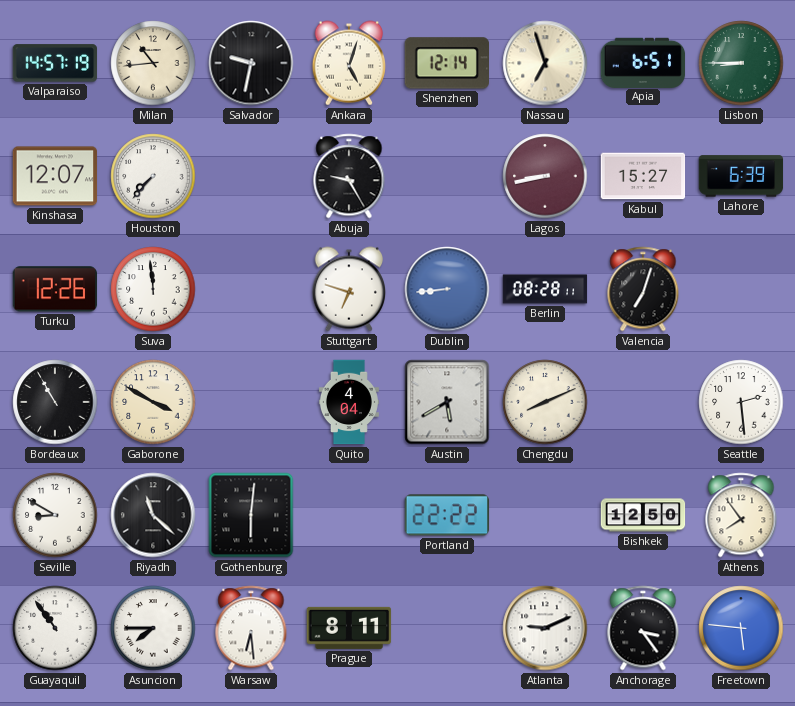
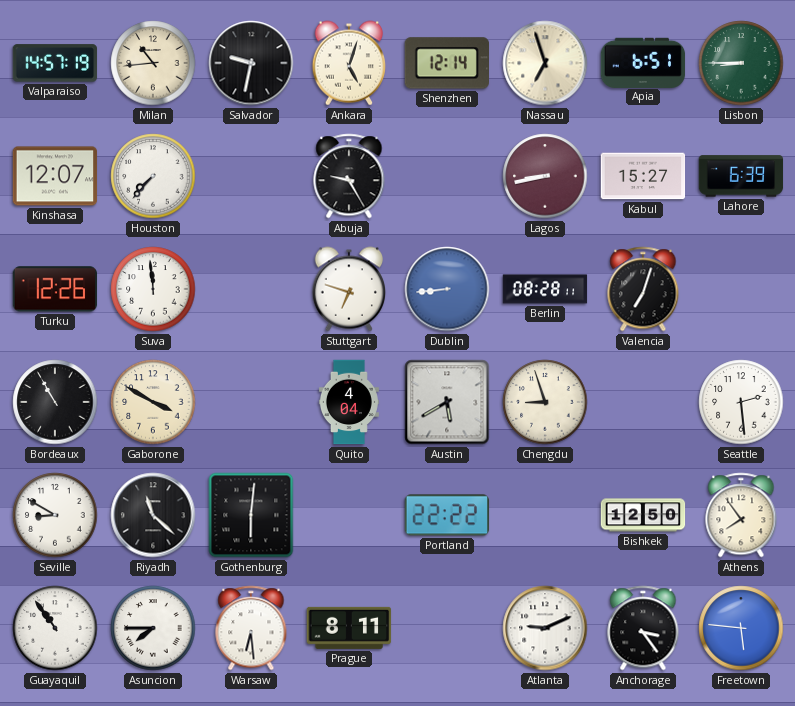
Chengdu: 8:11 -> 8:57
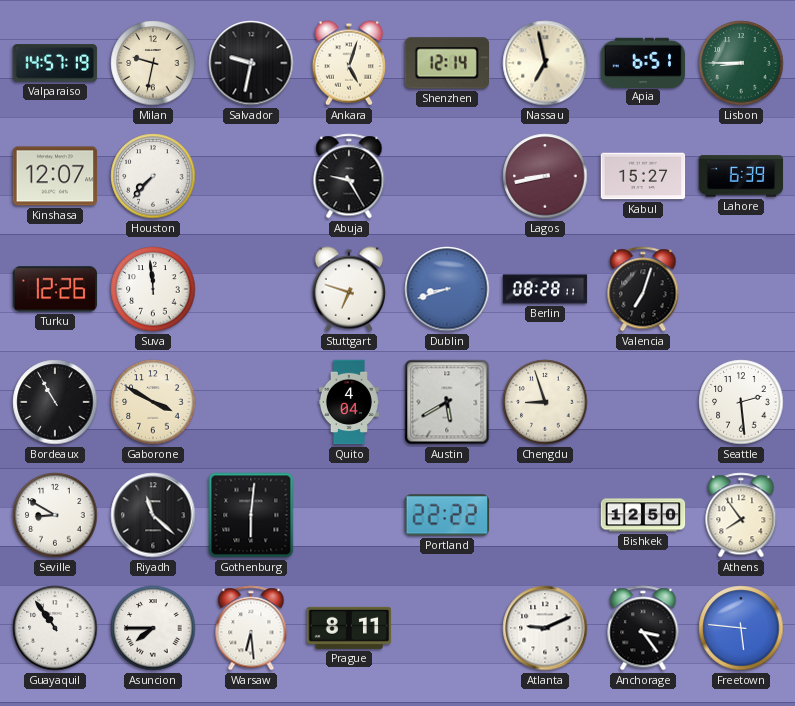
Milan: 10:44 -> 9:32
Nassau: 6:57 -> 6:58
Dublin: 8:44 -> 8:42
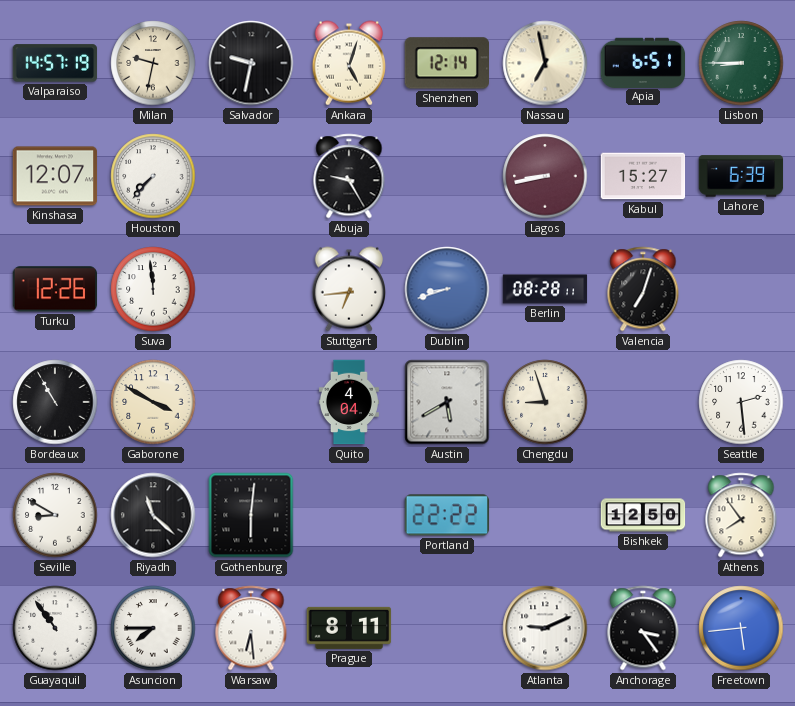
Stuttgart: 6:48 -> 6:44
Freetown: 5:46 -> 5:44
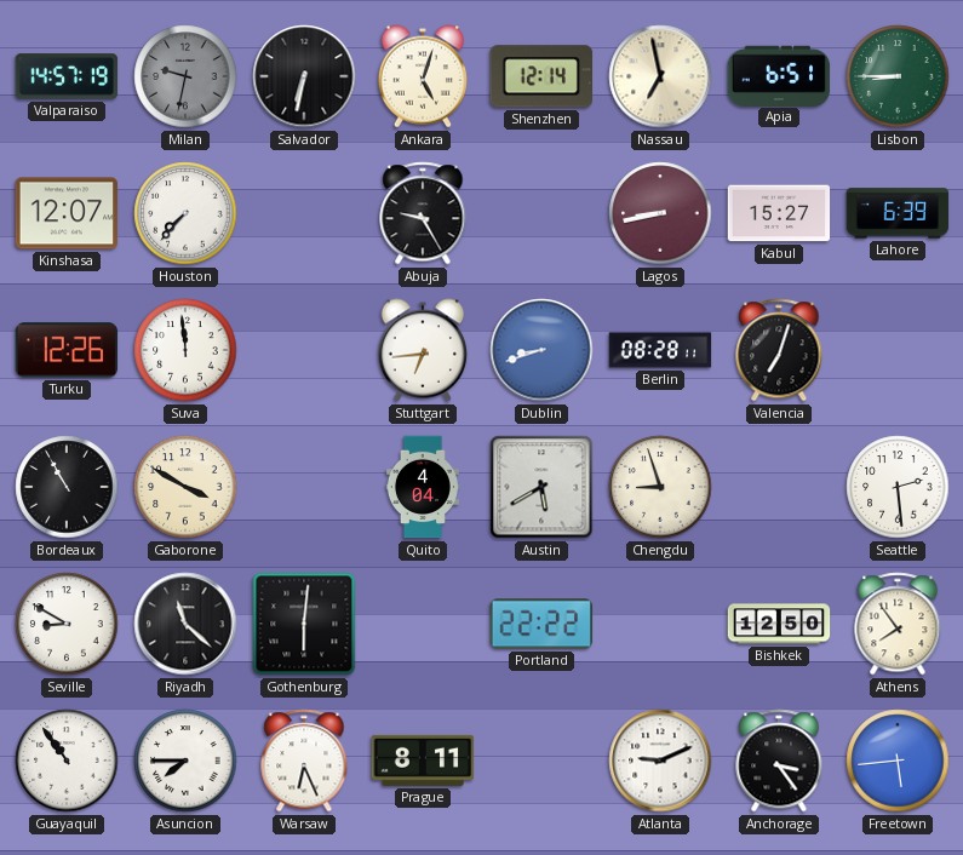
Milan dial: cream -> grey
Salvador: 9:32 -> 6:32
Warsaw: 6:29 -> 6:26
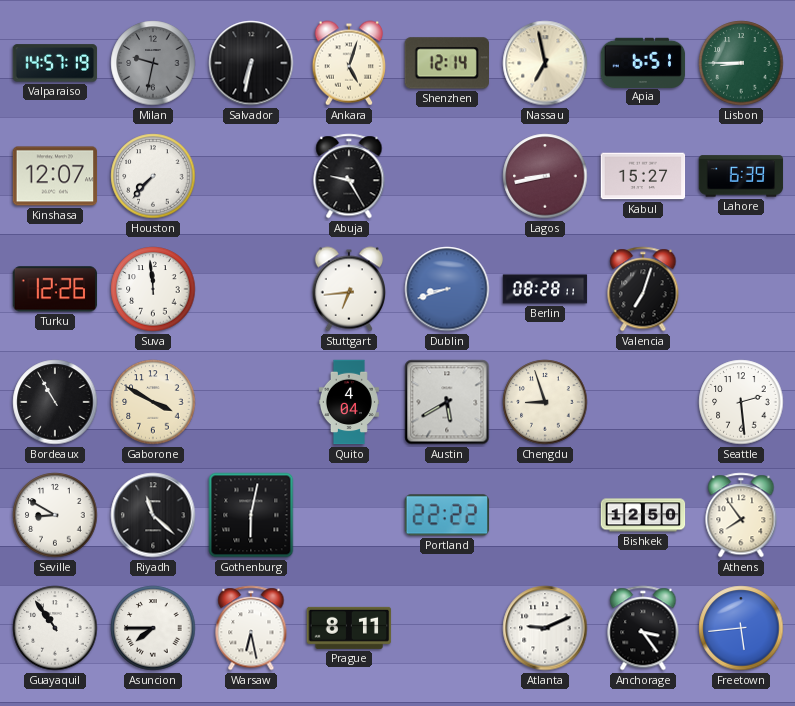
Gothenburg: 6:01 -> 6:02
Warsaw: 6:26 -> 6:28
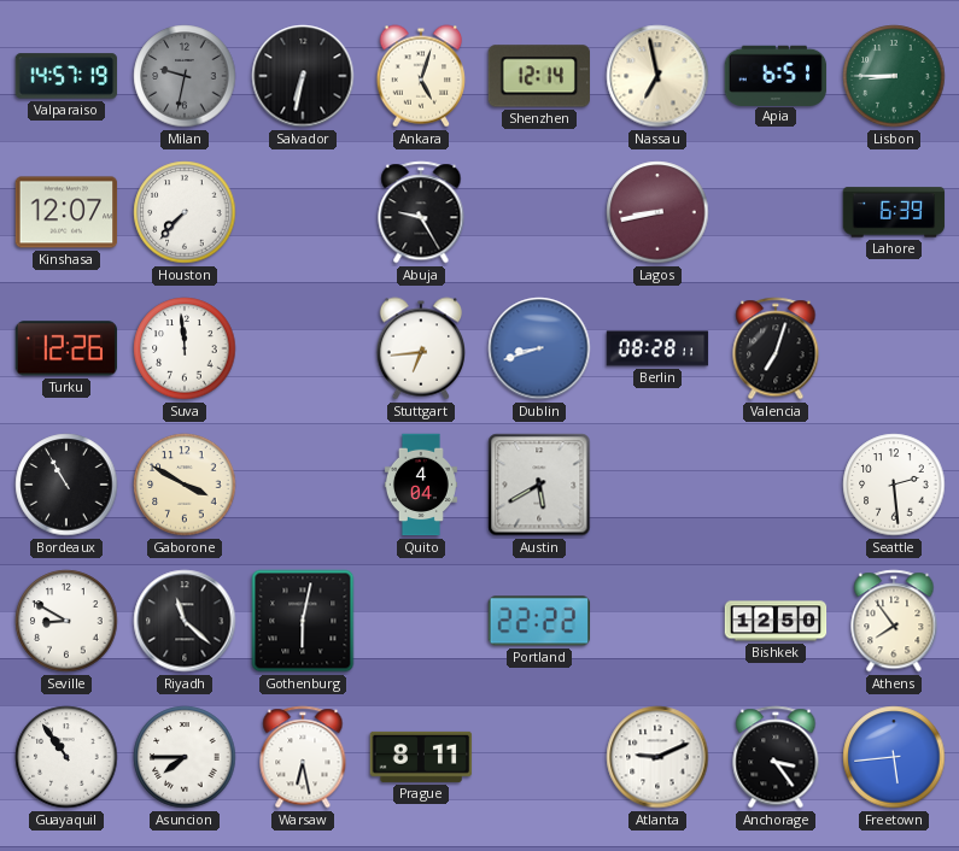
Kabul: 15:27 -> none
Chengdu: 8:57 -> none
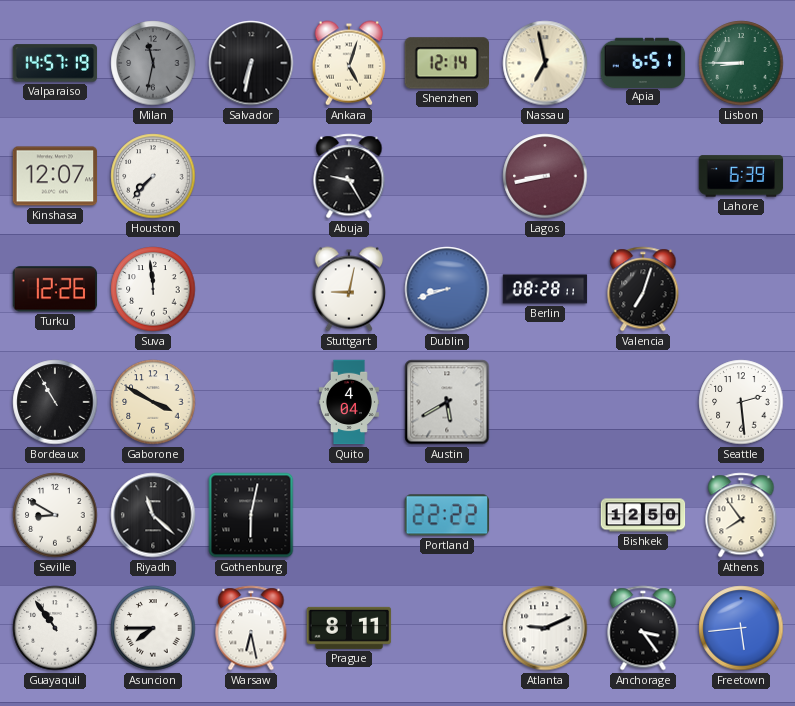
Milan: 9:32 -> 11:32
Stuttgart: 6:44 -> 9:02
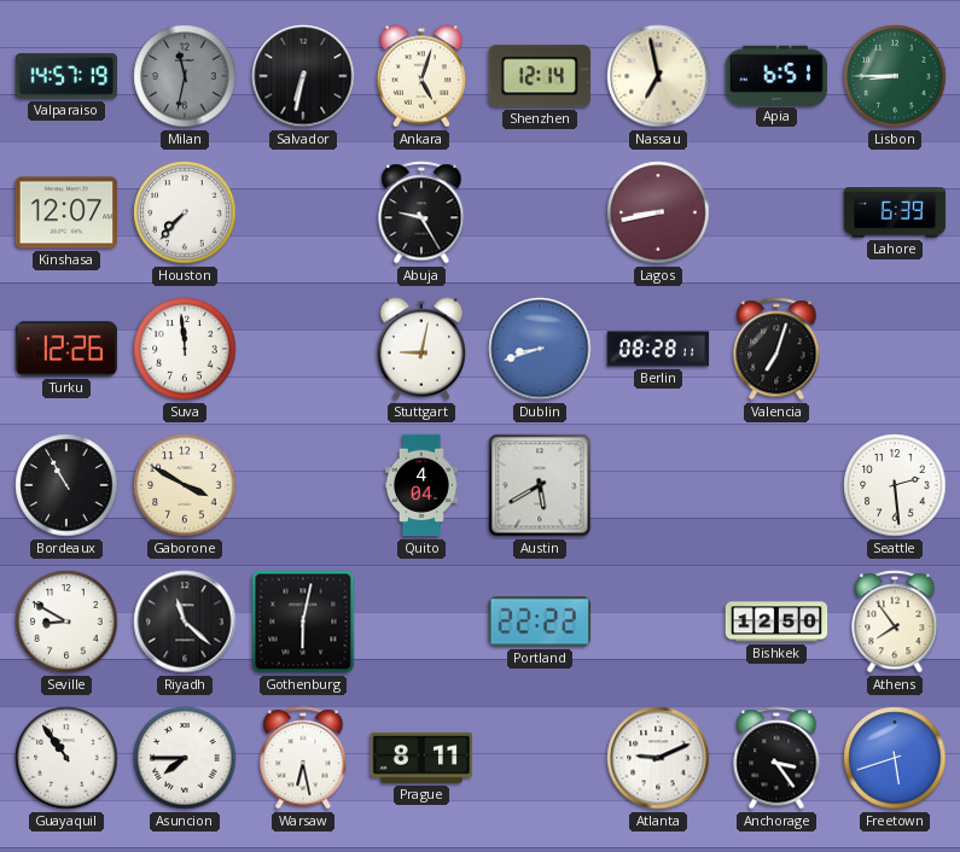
Freetown: 5:44 -> 5:42
